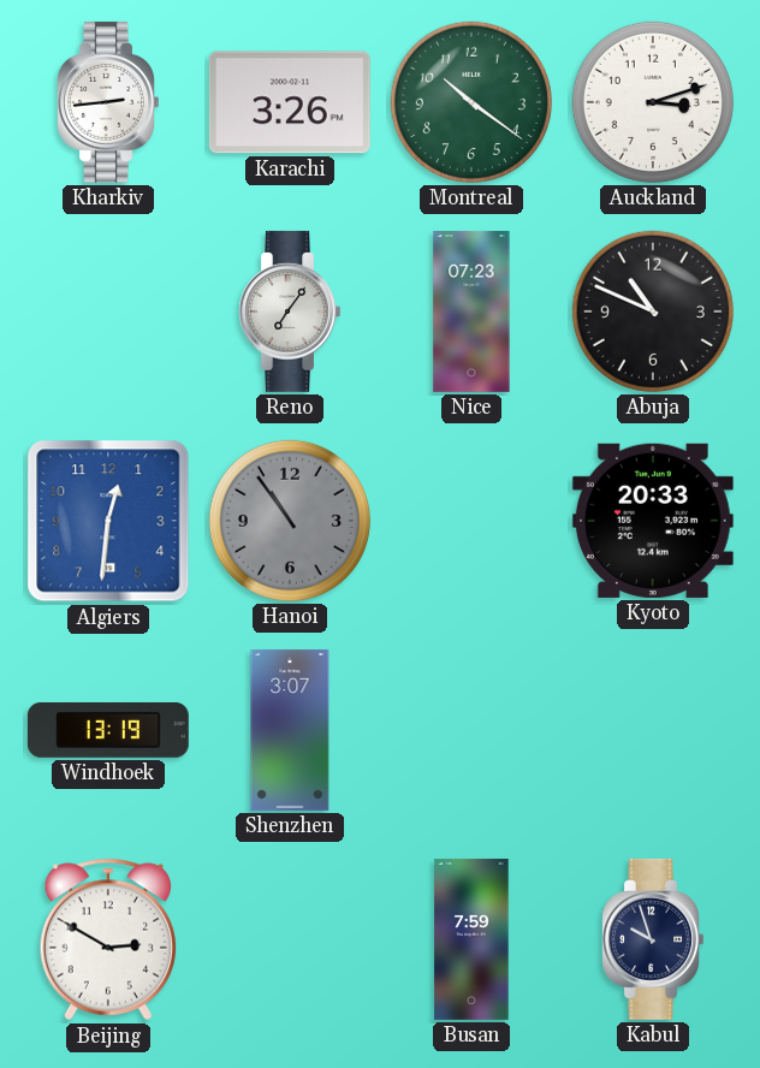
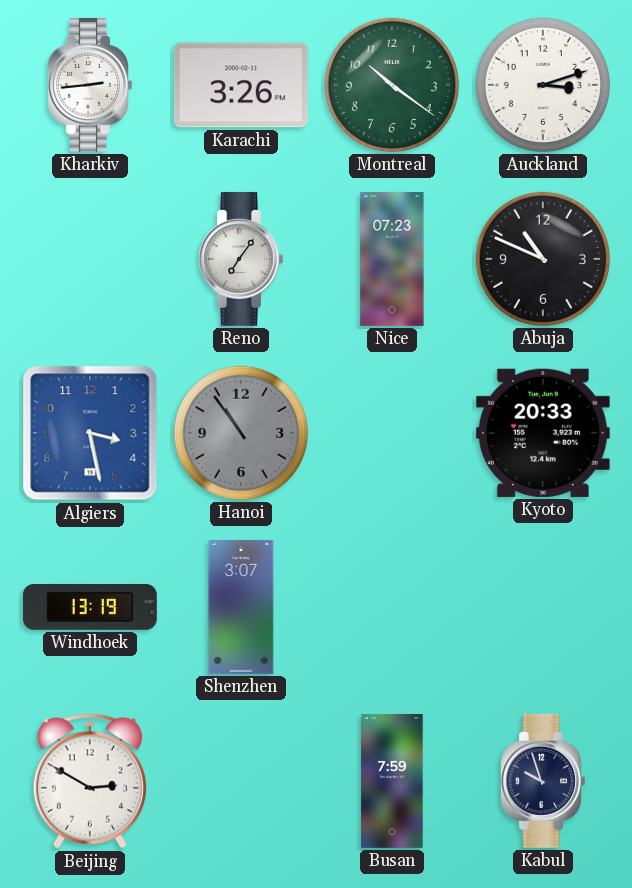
Algiers: 12:31 -> 3:28
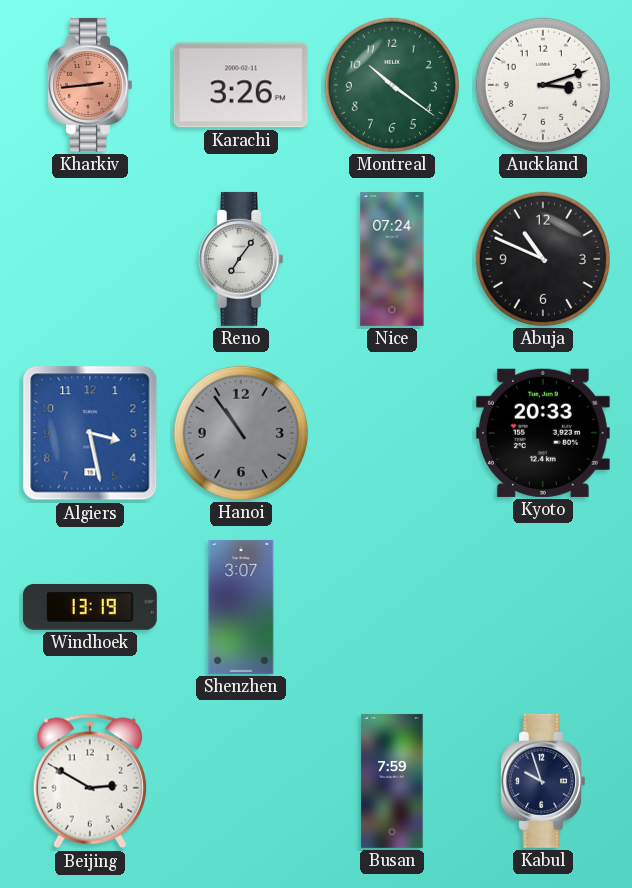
Kharkiv dial: white -> salmon
Nice: 07:23 -> 07:24
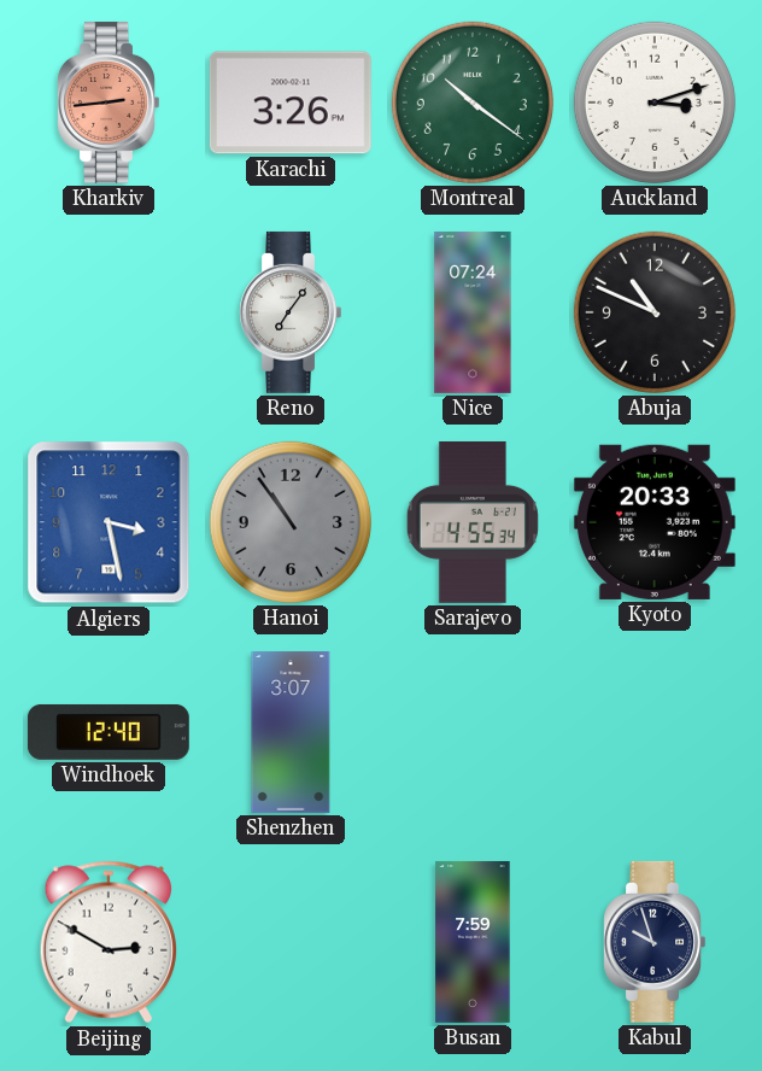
Sarajevo: none -> 4:55
Windhoek: 13:19 -> 12:40
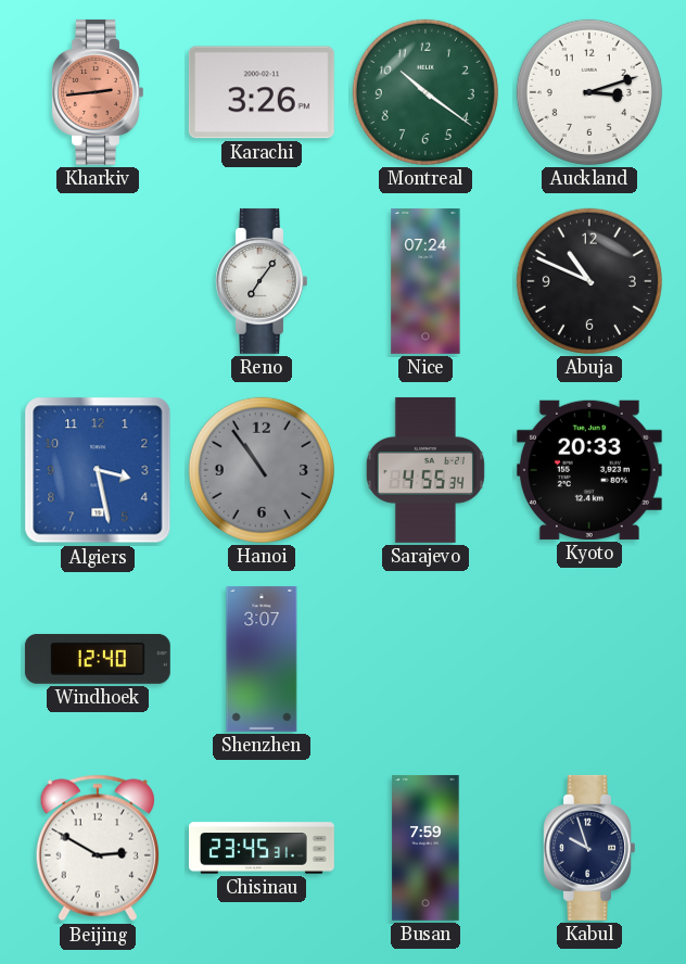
Chisinau: none -> 23:45
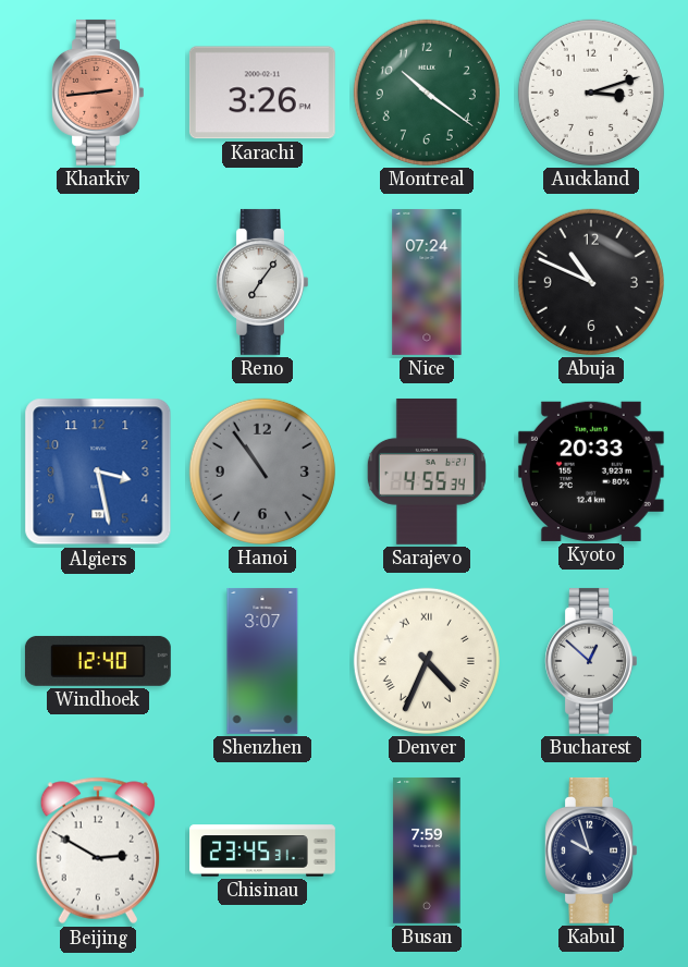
Denver: none -> 4:34
Bucharest: none -> 12:52
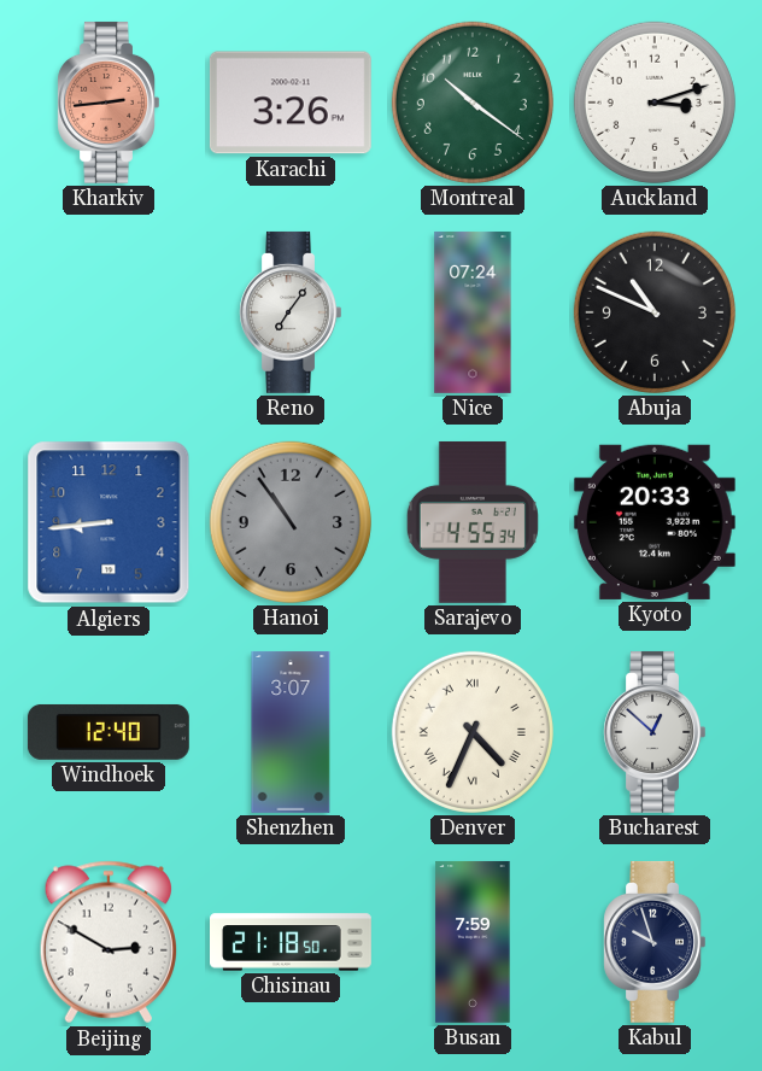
Algiers: 3:28 -> 8:44
Chisinau: 23:45 -> 21:18
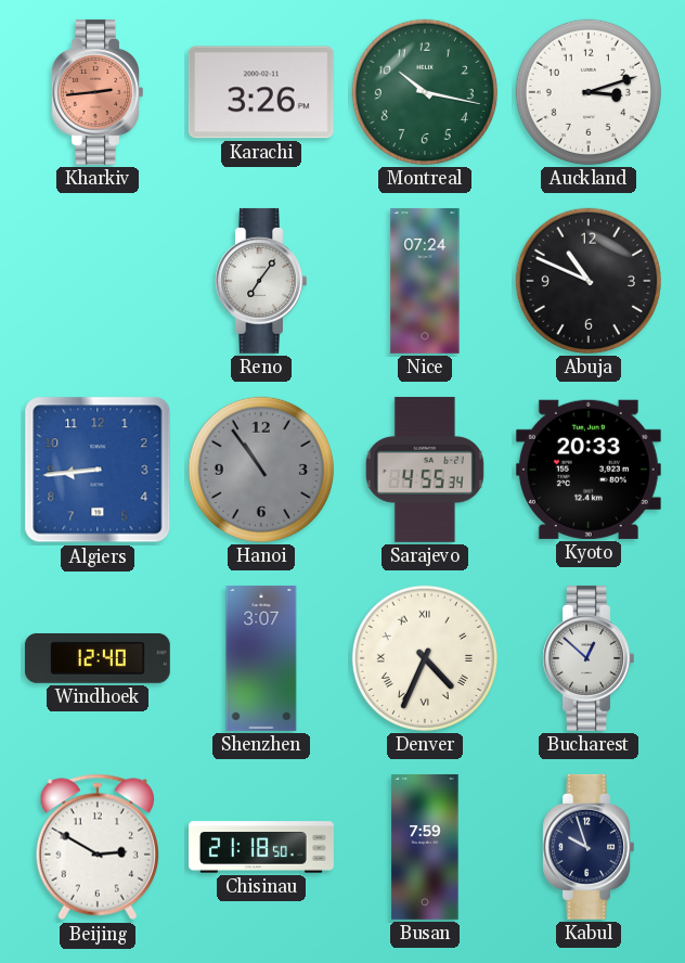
Montreal: 10:21 -> 10:17
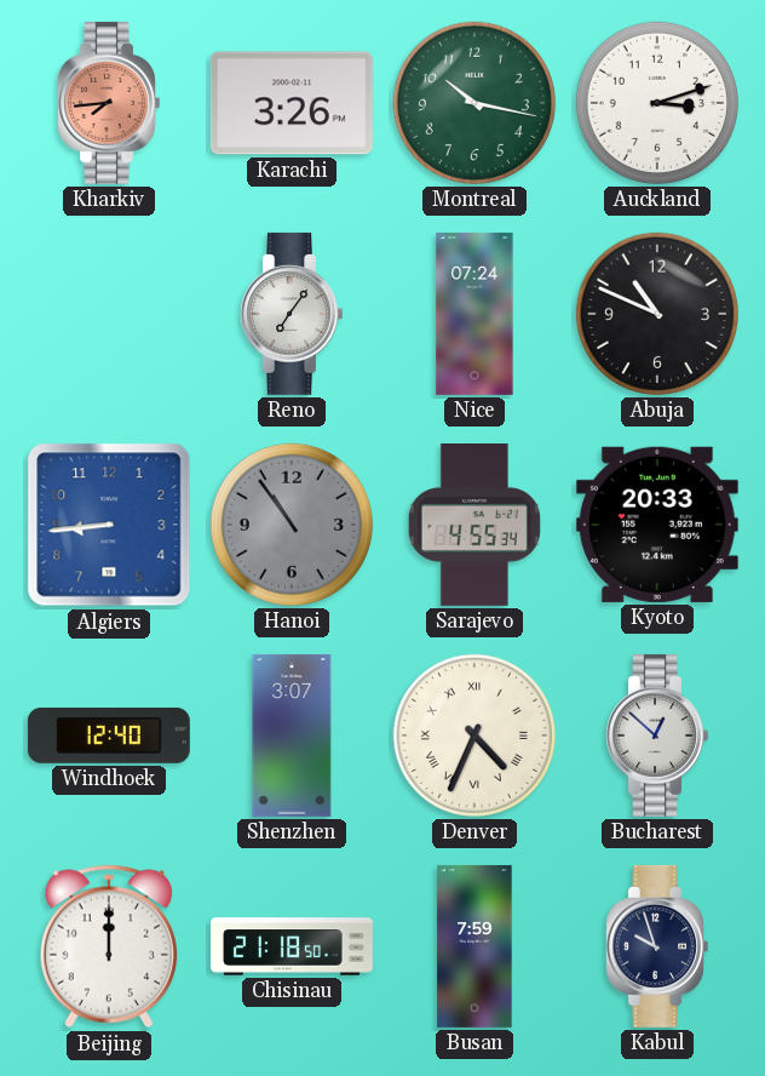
Kharkiv: 2:44 -> 7:44
Beijing: 2:50 -> 12:00
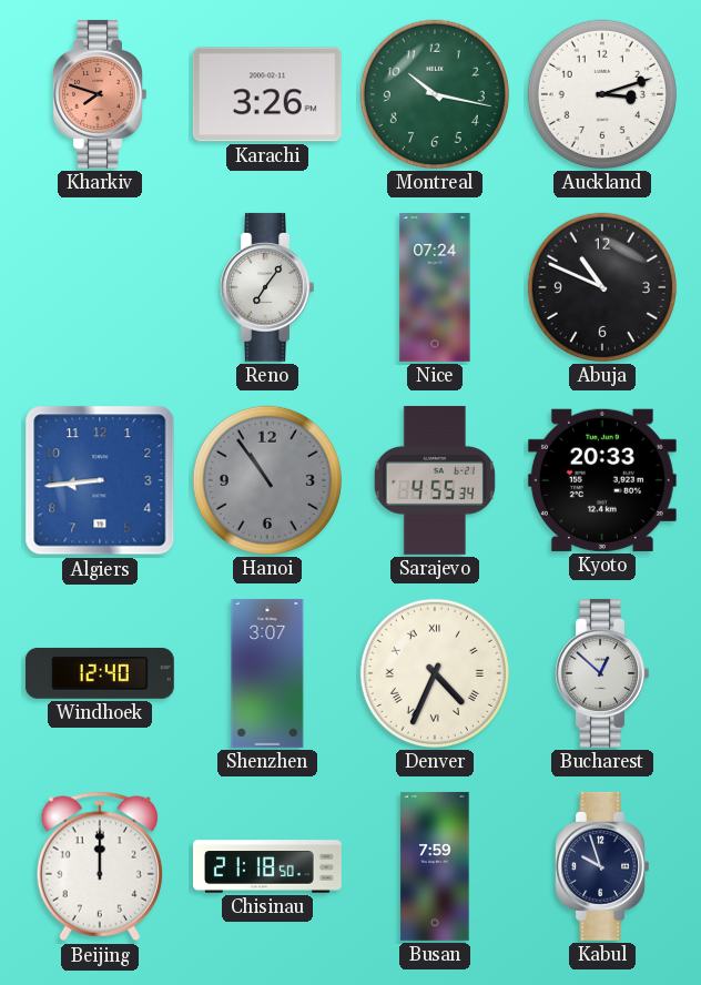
Kharkiv: 7:44 -> 7:48
